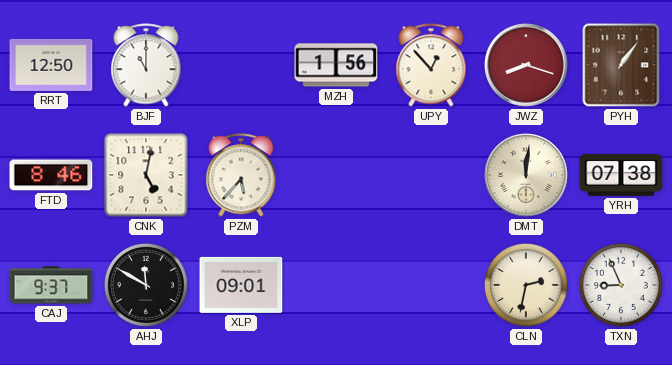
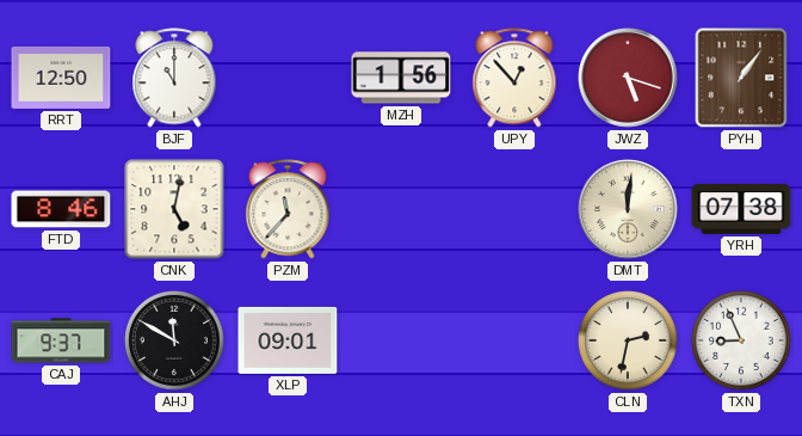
JWZ: 8:18 -> 5:18
PZM: 5:37 -> 11:37
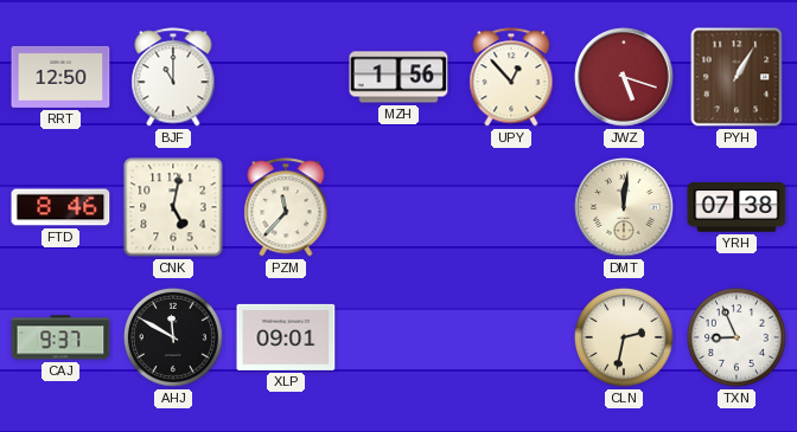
PYH: 1:06 -> 1:05
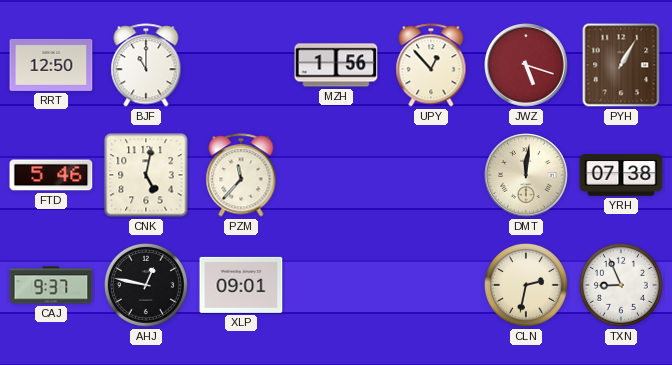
FTD: 8:46 -> 5:46
AHJ: 11:50 -> 12:47
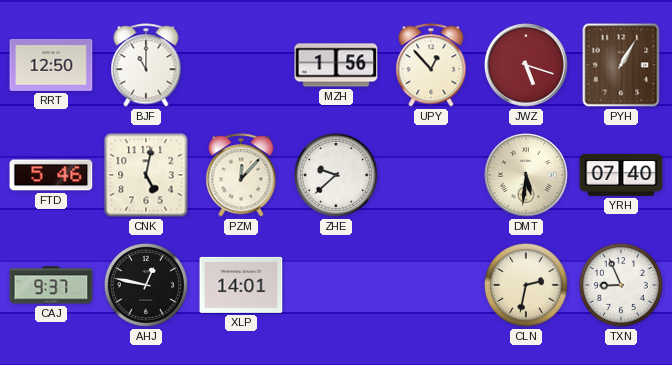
PZM: 11:37 -> 12:07
ZHE: none -> 9:38
DMT: 12:01 -> 5:31
YRH: 07:38 -> 07:40
XLP: 09:01 -> 14:01
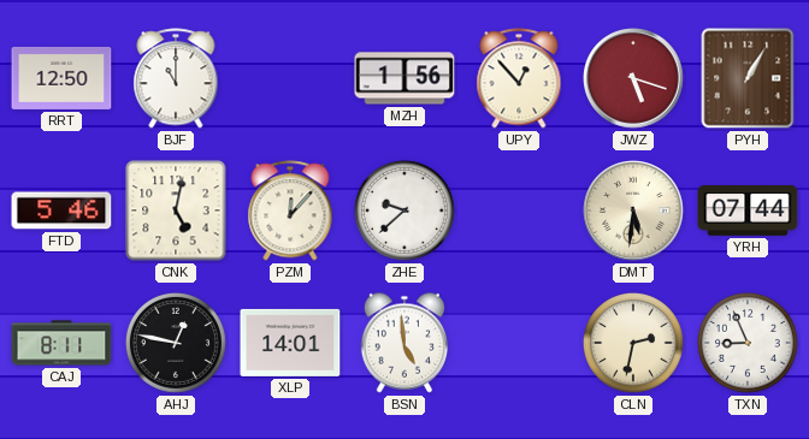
YRH: 07:40 -> 07:44
CAJ: 9:37 -> 8:11
BSN: none -> 4:59
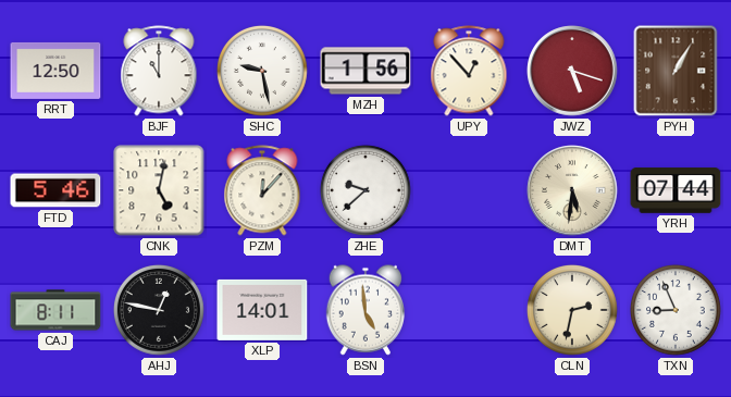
SHC: none -> 9:28
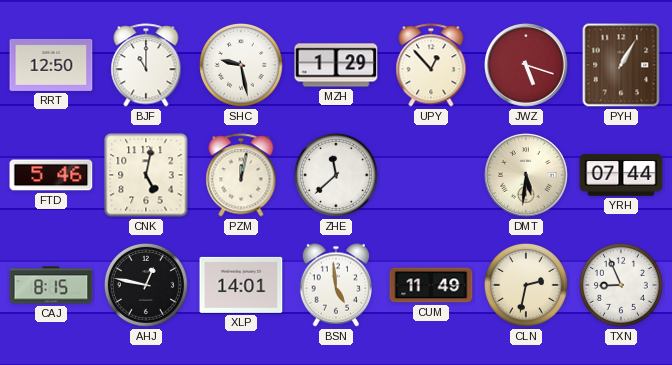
MZH: 1:56 -> 1:29
PZM: 12:07 -> 12:02
ZHE: 9:38 -> 11:38
CAJ: 8:11 -> 8:15
CUM: none -> 11:49
